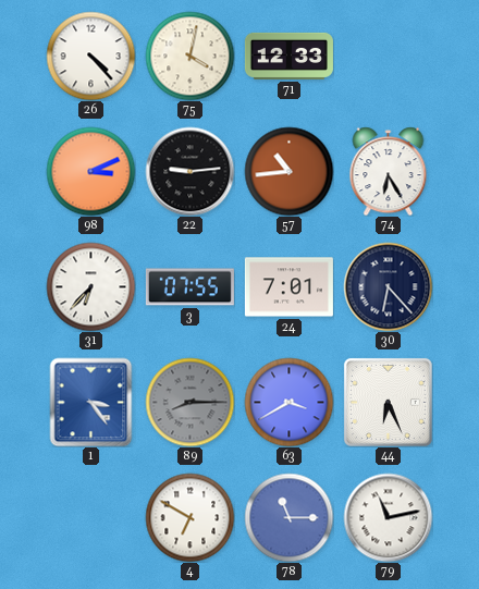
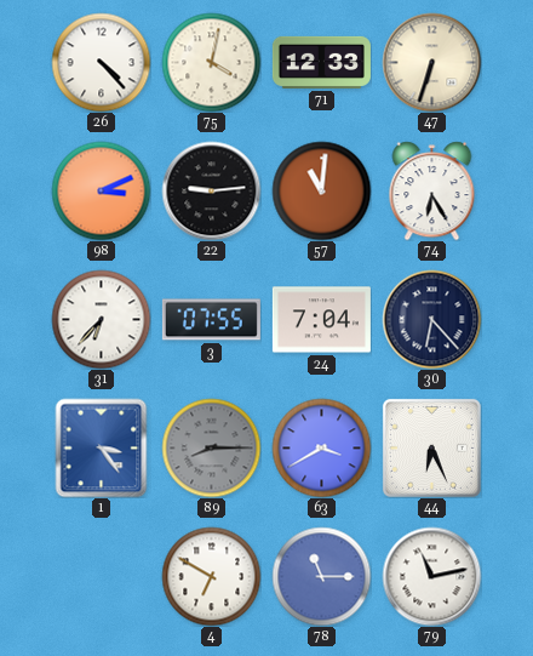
47: none -> 6:33
57: 10:44 -> 11:01
24: 7:01 -> 7:04
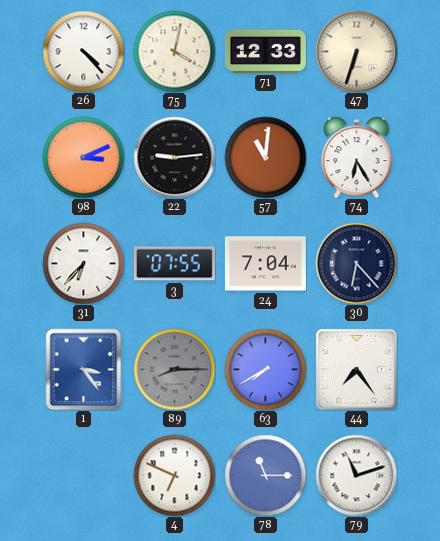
63: 3:40 -> 7:40
44: 6:26 -> 7:24
4: 6:50 -> 6:49
79: 11:13 -> 11:12
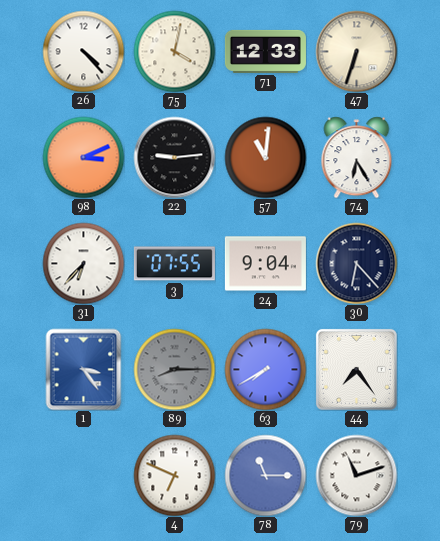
24: 7:04 -> 9:04
